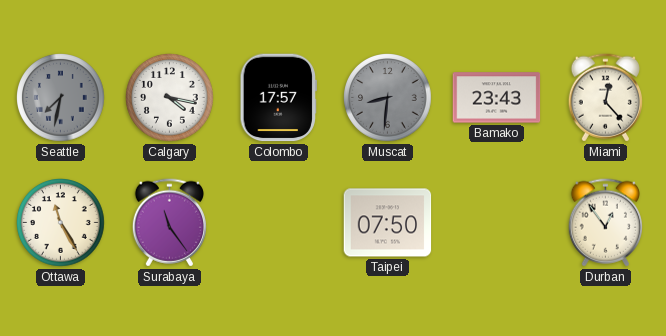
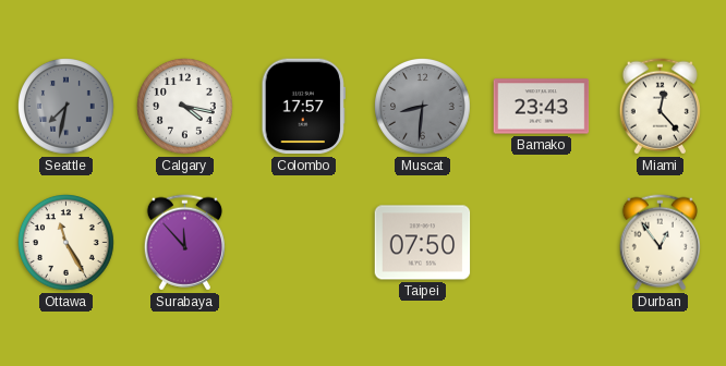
Surabaya: 11:24 -> 11:53
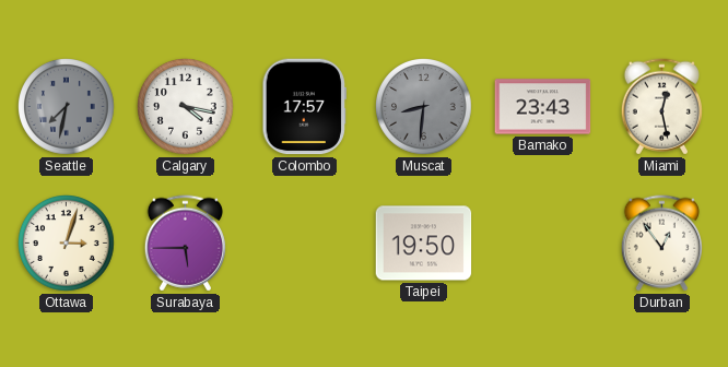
Miami: 12:23 -> 12:28
Ottawa: 11:25 -> 3:03
Surabaya: 11:53 -> 5:45
Taipei: 07:50 -> 19:50
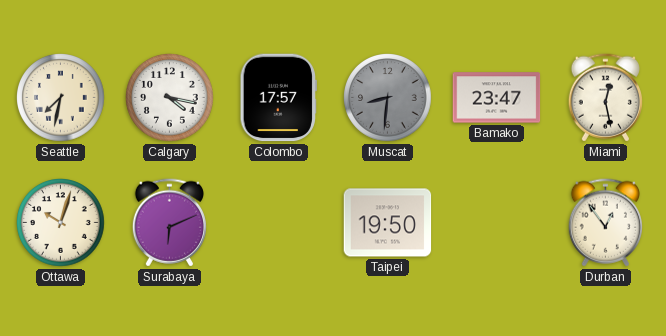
Seattle dial: grey -> cream
Bamako: 23:43 -> 23:47
Ottawa: 3:03 -> 10:03
Surabaya: 5:45 -> 6:11
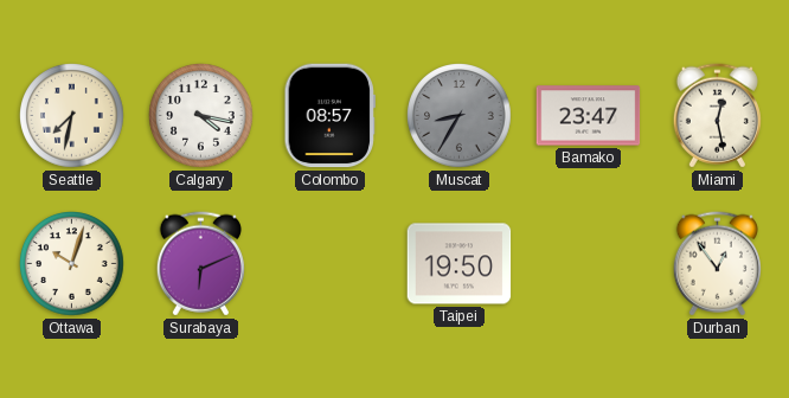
Colombo: 17:57 -> 08:57
Muscat: 8:31 -> 8:35
